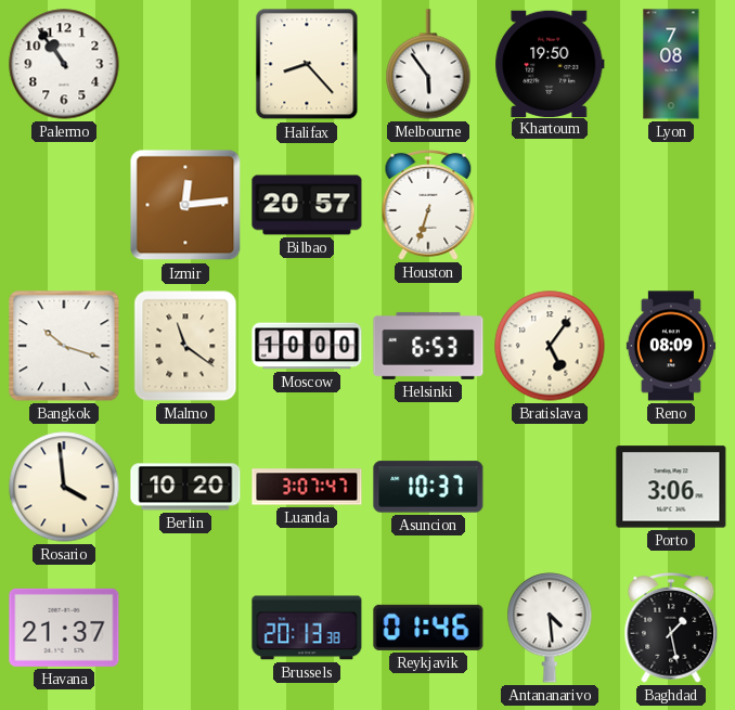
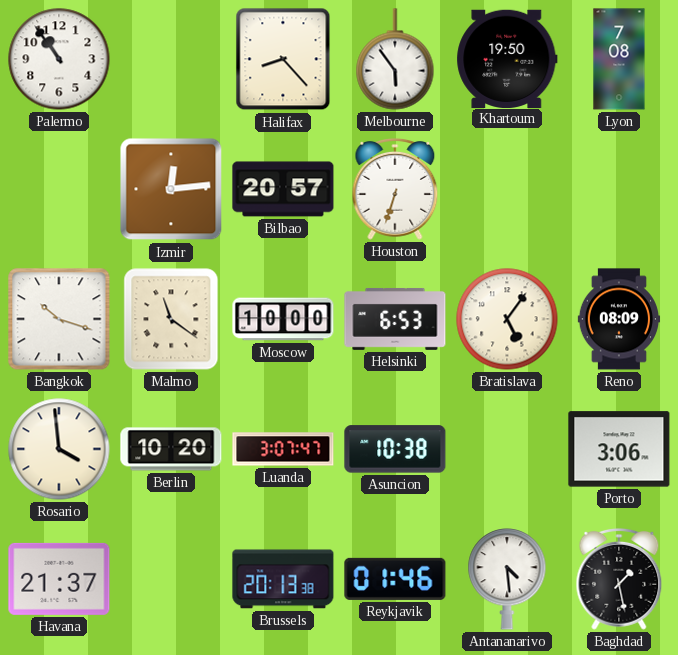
Asuncion: 10:37 -> 10:38
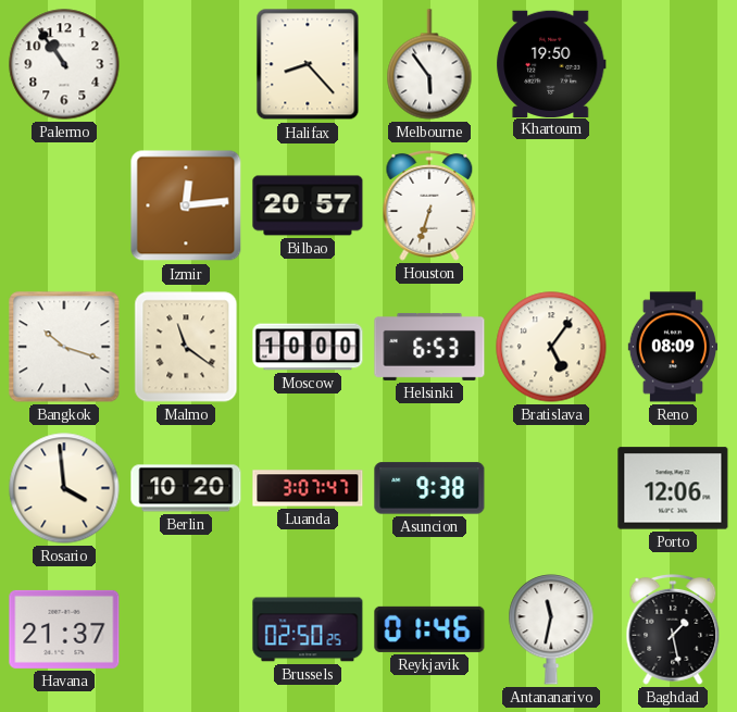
Lyon: 7:08 -> none
Asuncion: 10:38 -> 9:38
Porto: 3:06 -> 12:06
Brussels: 20:13 -> 02:50
Antananarivo: 4:29 -> 11:32
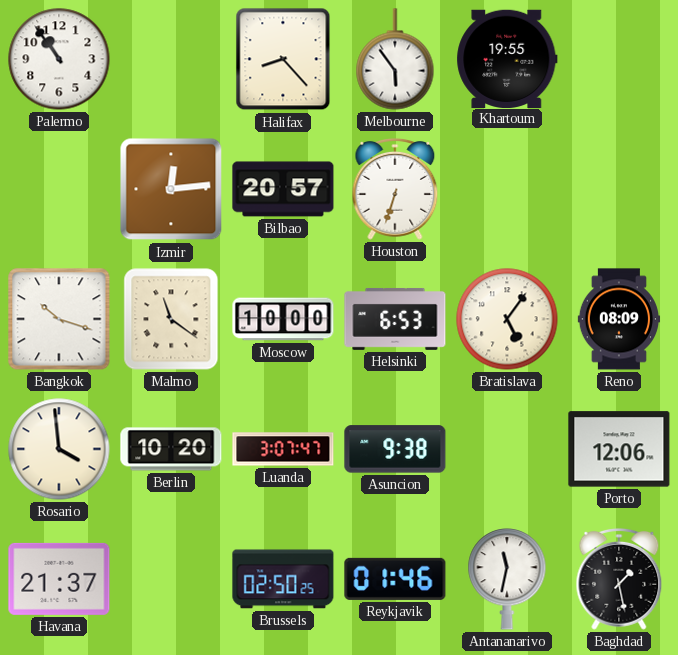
Khartoum: 19:50 -> 19:55
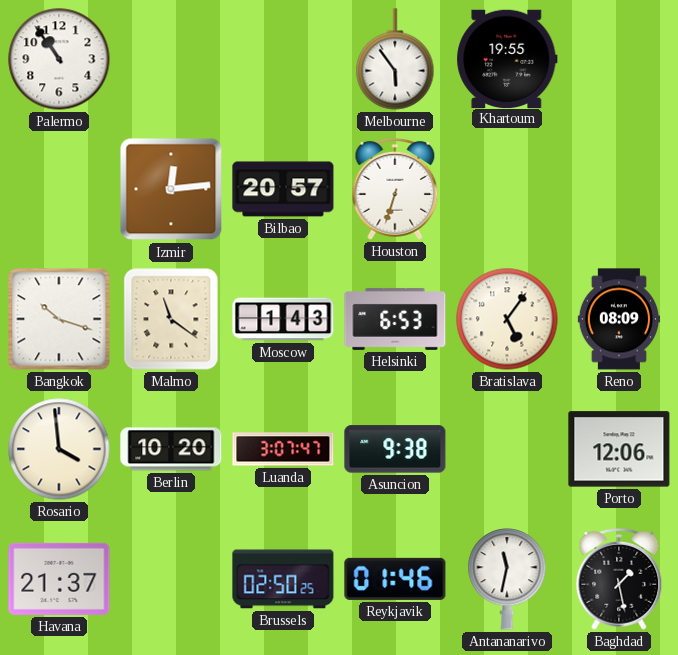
Halifax: 8:23 -> none
Moscow: 10:00 -> 1:43
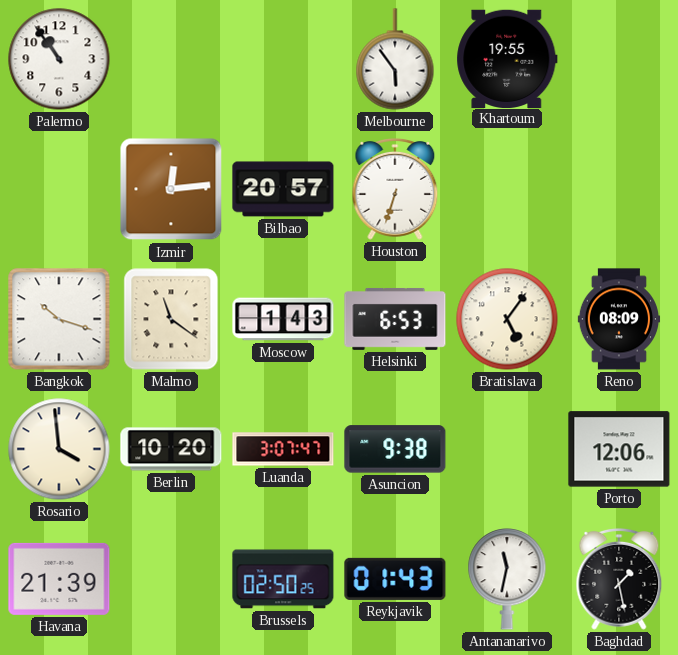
Havana: 21:37 -> 21:39
Reykjavik: 01:46 -> 01:43
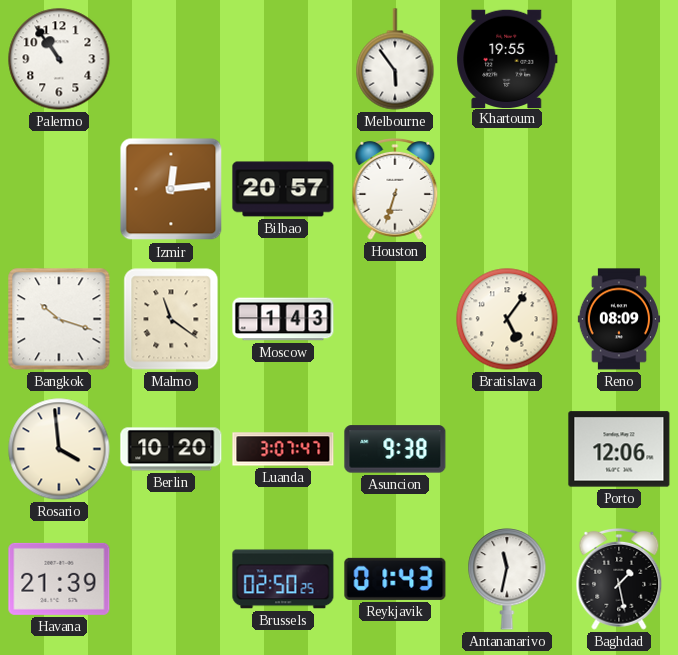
Helsinki: 6:53 -> none
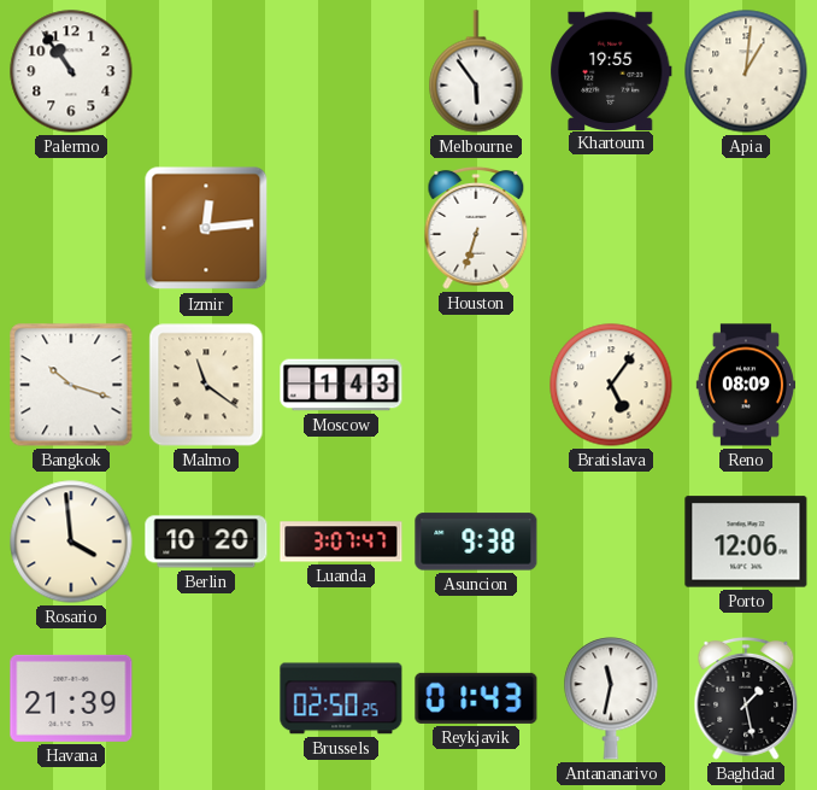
Apia: none -> 1:01
Bilbao: 20:57 -> none
